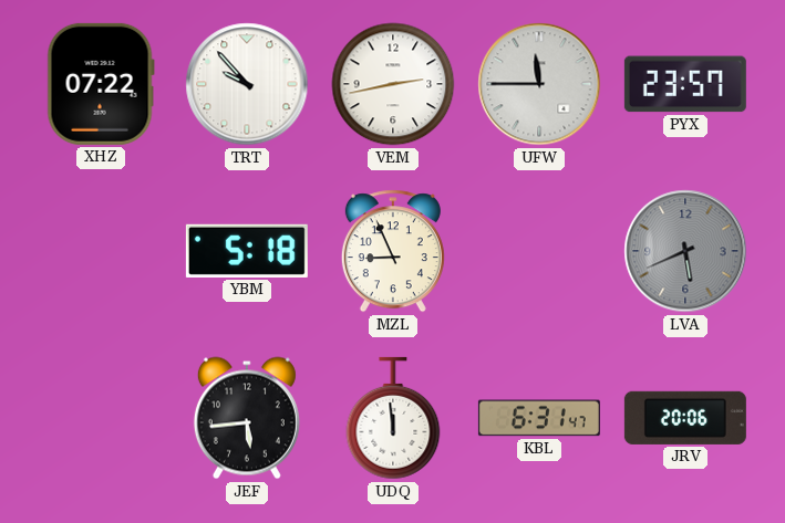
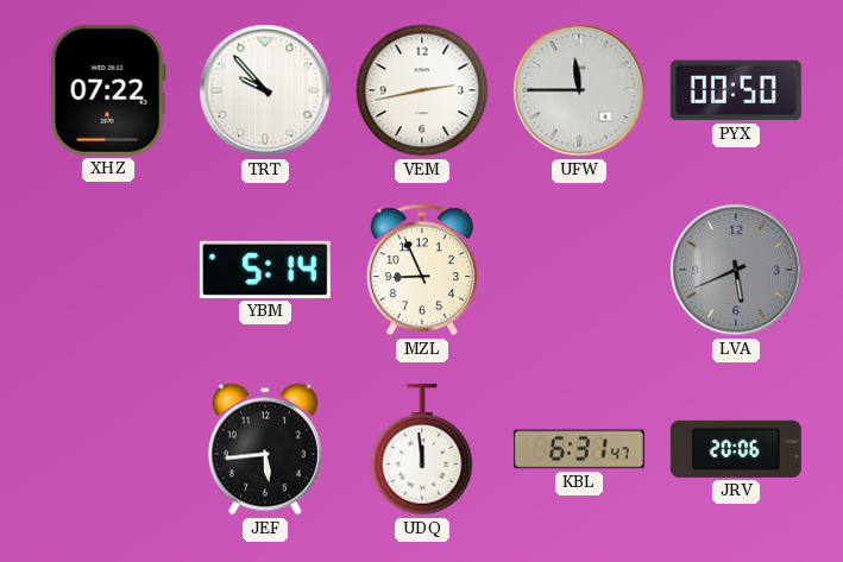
PYX: 23:57 -> 00:50
YBM: 5:18 -> 5:14
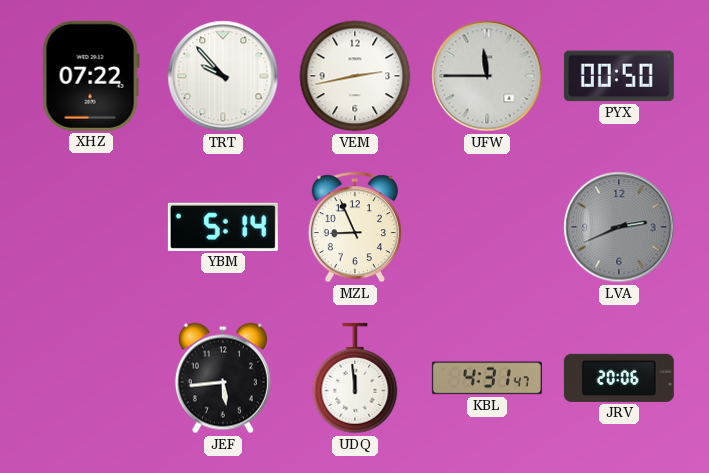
LVA: 5:41 -> 2:41
KBL: 6:31 -> 4:31
